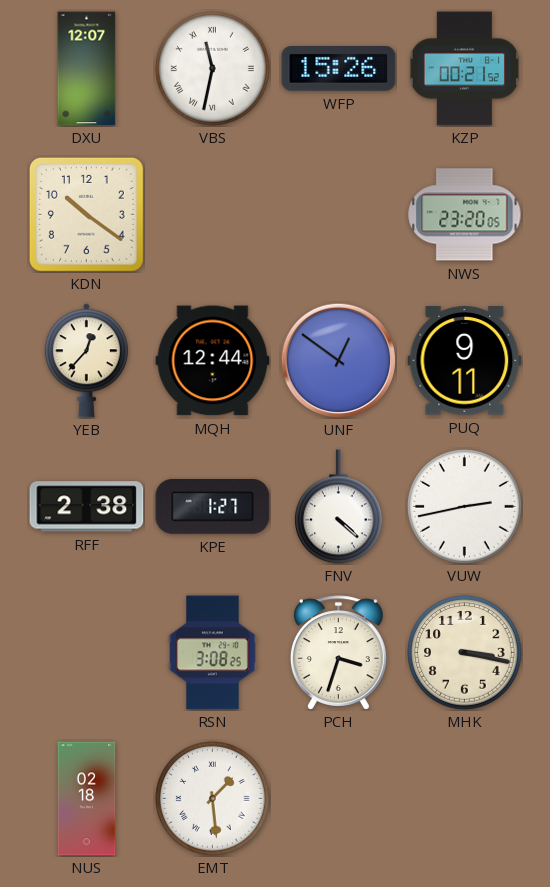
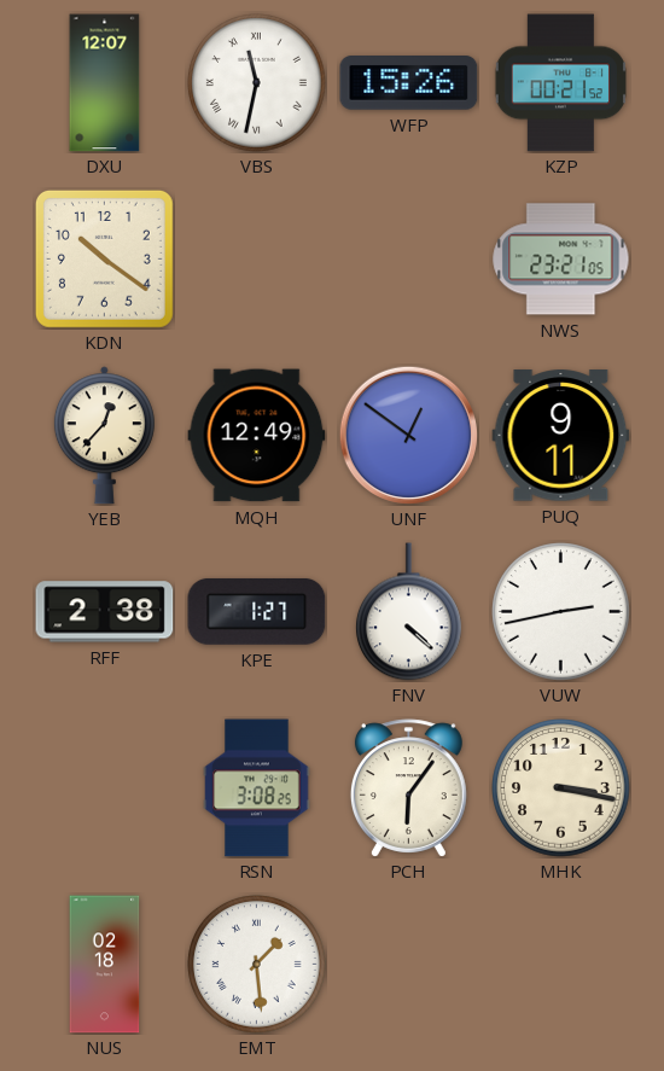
NWS: 23:20 -> 23:21
MQH: 12:44 -> 12:49
PCH: 3:33 -> 6:06
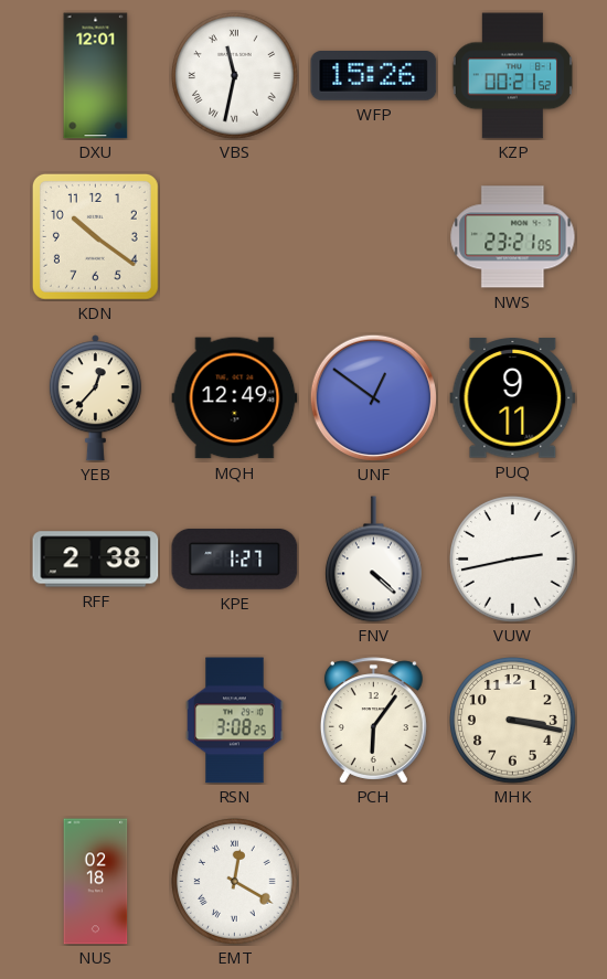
DXU: 12:07 -> 12:01
EMT: 1:29 -> 12:20
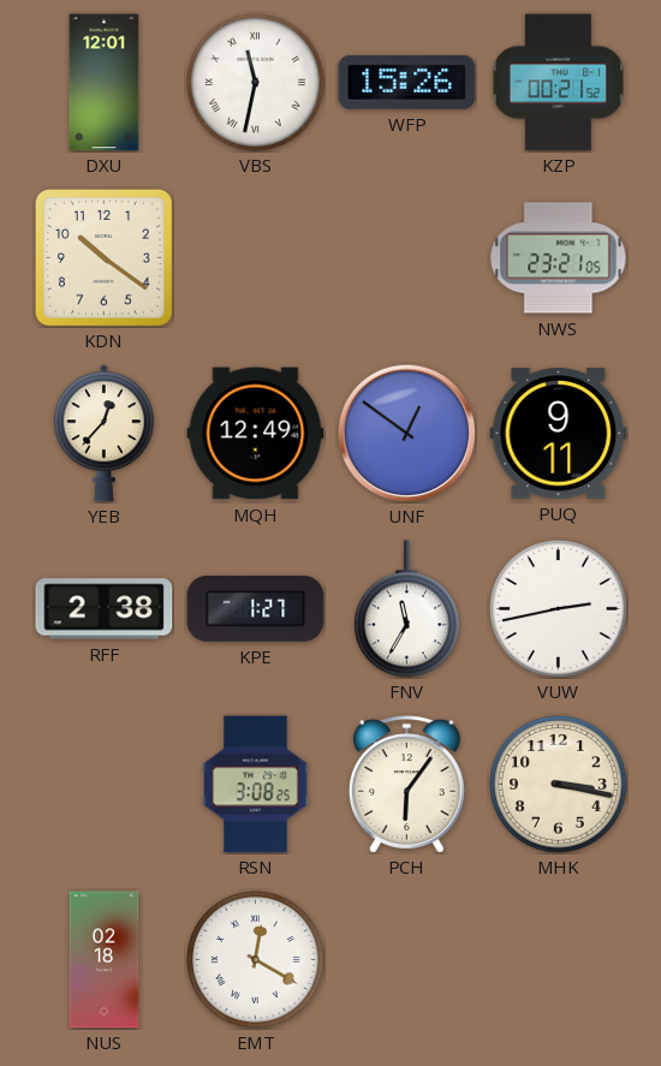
FNV: 4:22 -> 11:35
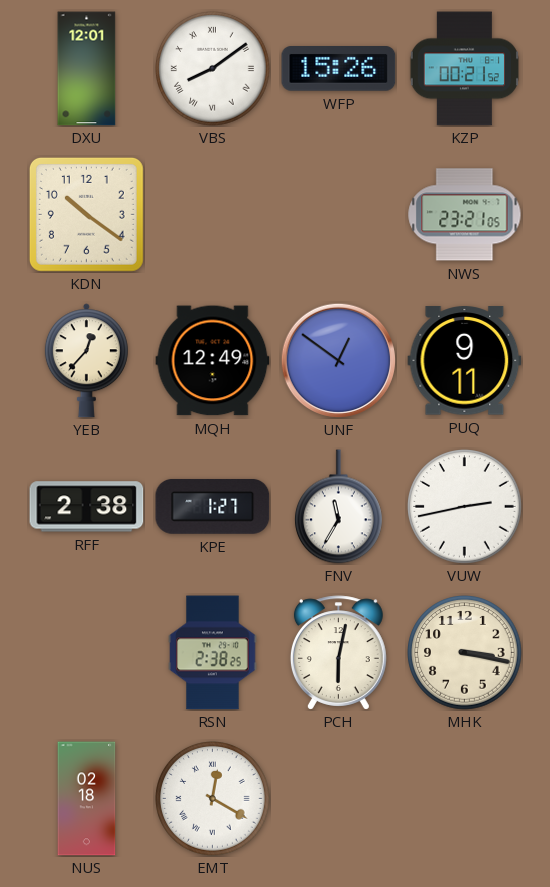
VBS: 11:32 -> 8:09
RSN: 3:08 -> 2:38
PCH: 6:06 -> 6:02
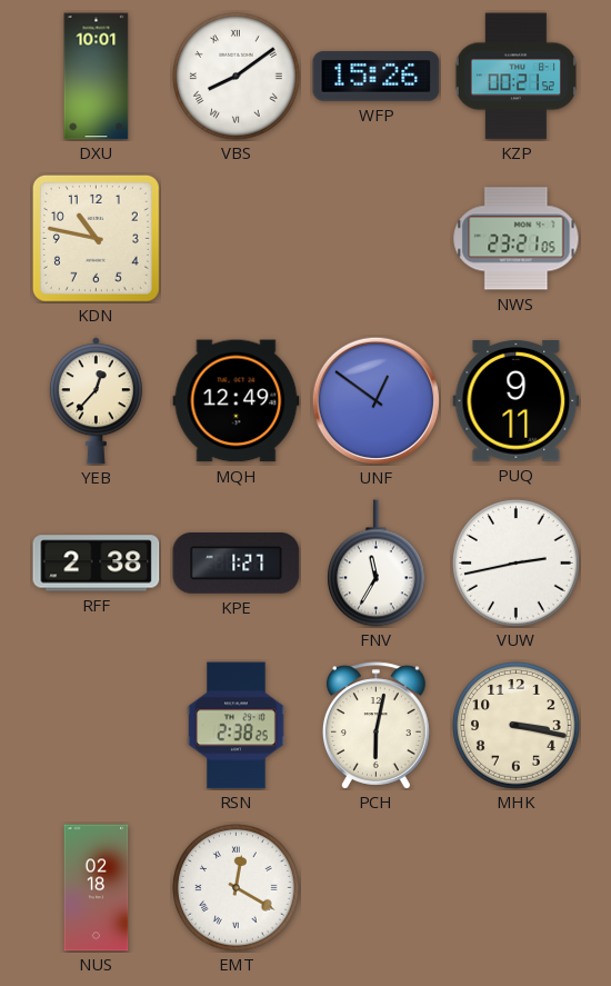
DXU: 12:01 -> 10:01
KDN: 10:21 -> 10:47
